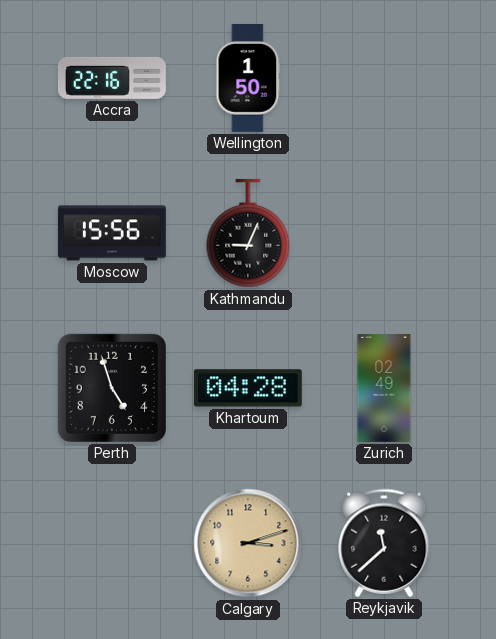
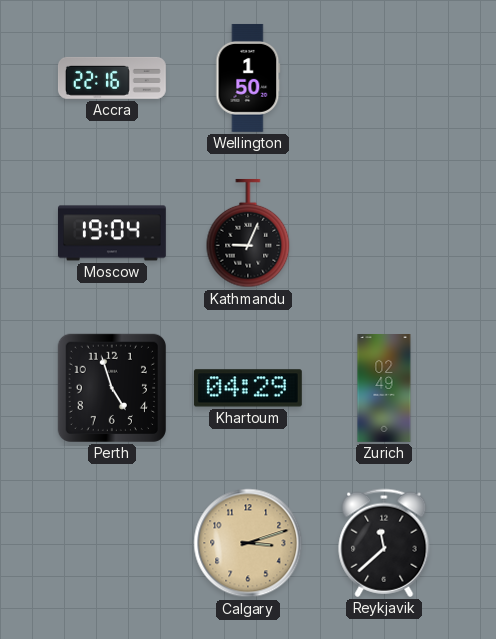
Moscow: 15:56 -> 19:04
Khartoum: 04:28 -> 04:29
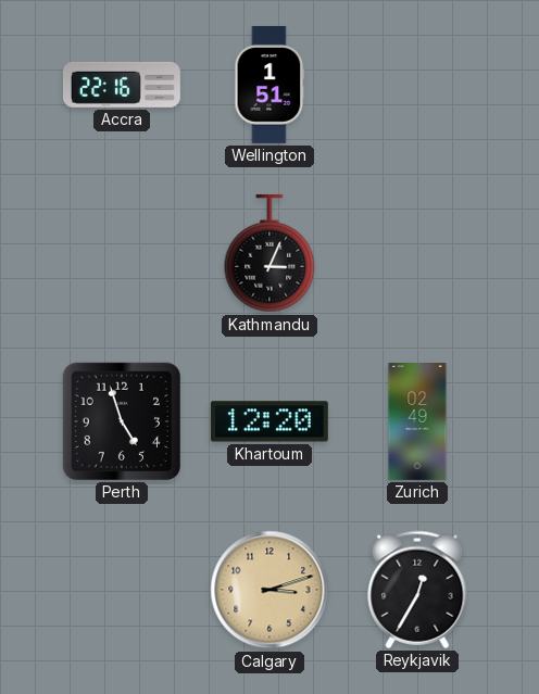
Wellington: 1:50 -> 1:51
Moscow: 19:04 -> none
Kathmandu: 9:04 -> 3:04
Khartoum: 04:29 -> 12:20
Reykjavik: 11:38 -> 12:35
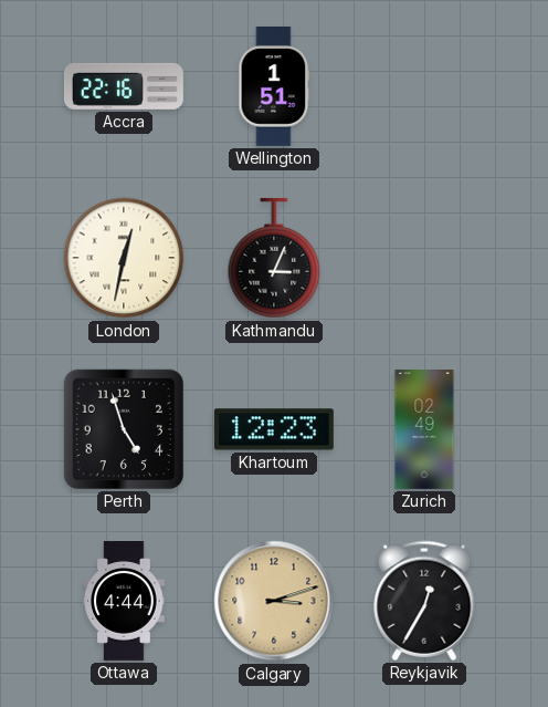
London: none -> 12:32
Khartoum: 12:20 -> 12:23
Ottawa: none -> 4:44
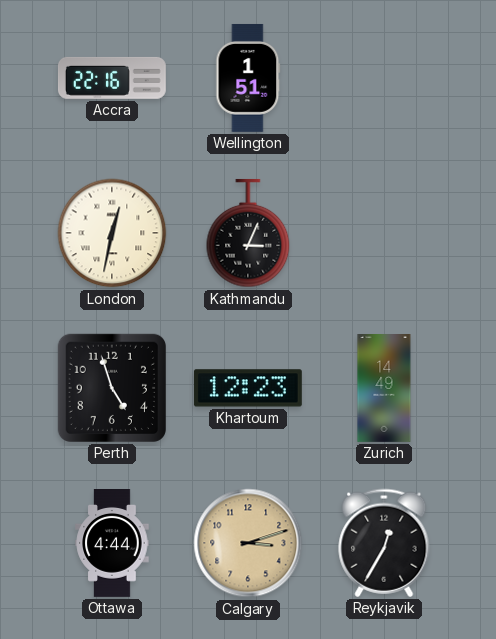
Zurich: 02:49 -> 14:49
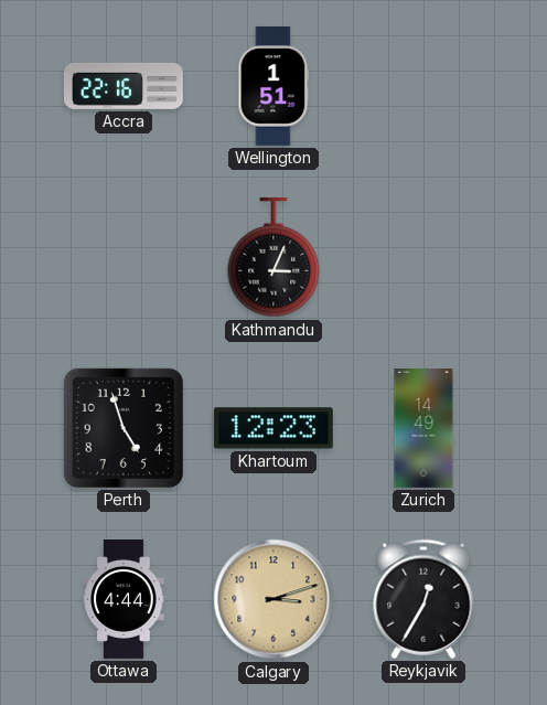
London: 12:32 -> none
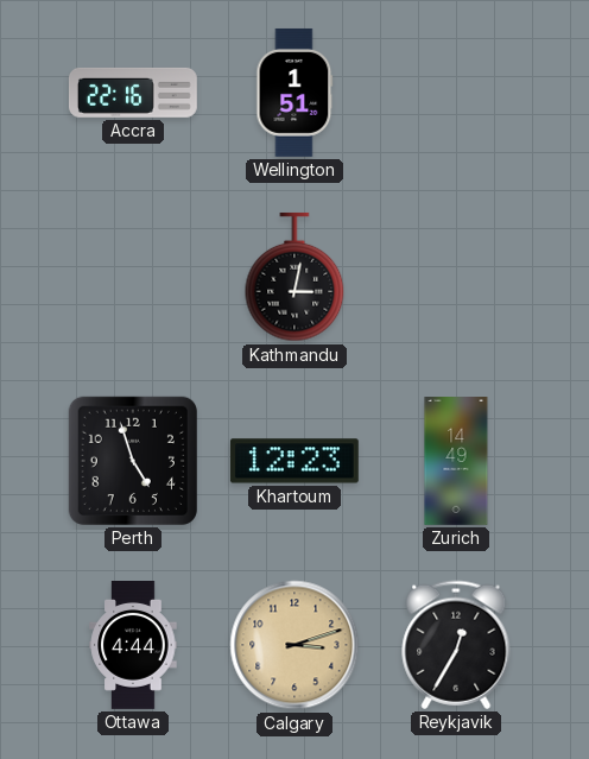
Kathmandu: 3:04 -> 3:02
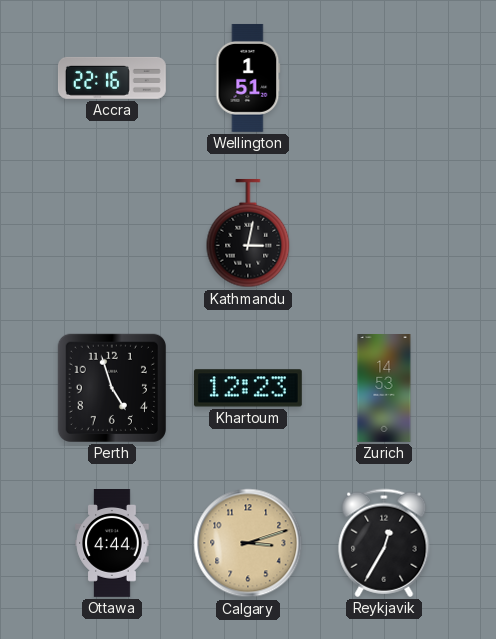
Zurich: 14:49 -> 14:53
